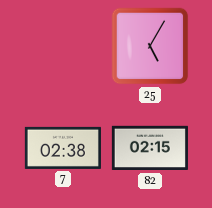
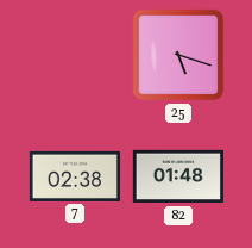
25: 5:05 -> 5:18
82: 02:15 -> 01:48
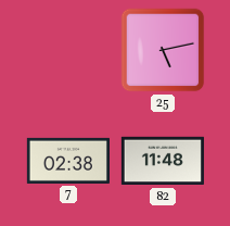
25: 5:18 -> 5:13
82: 01:48 -> 11:48
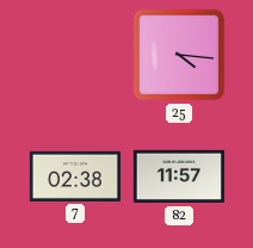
25: 5:13 -> 4:16
82: 11:48 -> 11:57
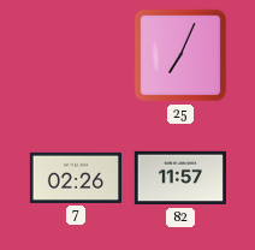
25: 4:16 -> 7:04
7: 02:38 -> 02:26
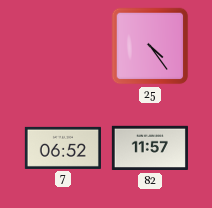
25: 7:04 -> 4:24
7: 02:26 -> 06:52
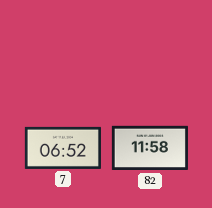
25: 4:24 -> none
82: 11:57 -> 11:58
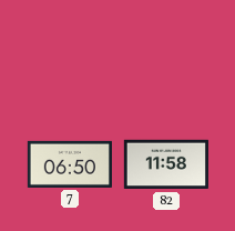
7: 06:52 -> 06:50
